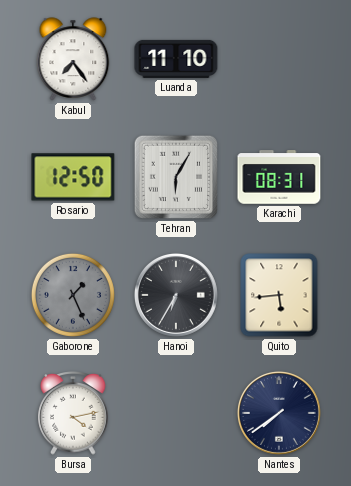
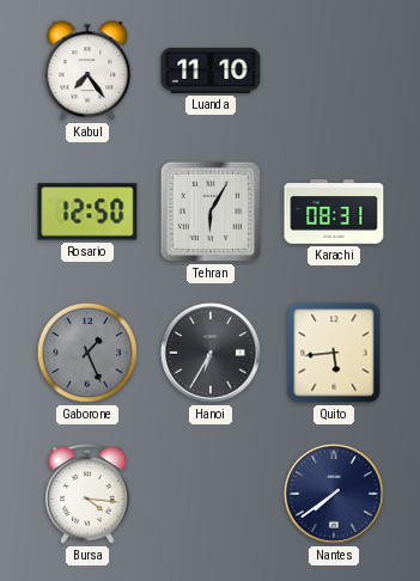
Bursa: 4:13 -> 4:16
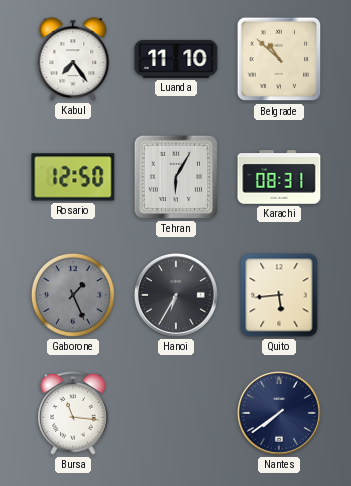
Belgrade: none -> 10:52
Bursa: 4:16 -> 11:16
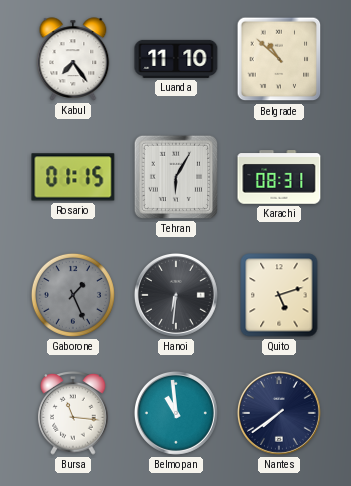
Rosario: 12:50 -> 01:15
Hanoi: 6:35 -> 6:31
Quito: 5:44 -> 5:12
Belmopan: none -> 10:59
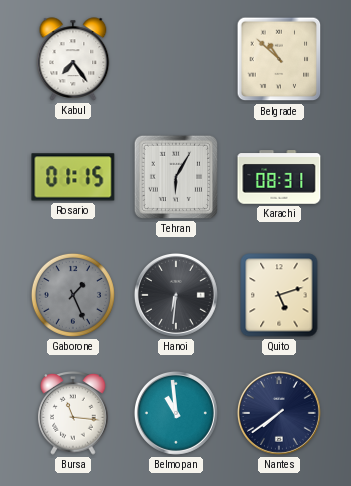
Luanda: 11:10 -> none
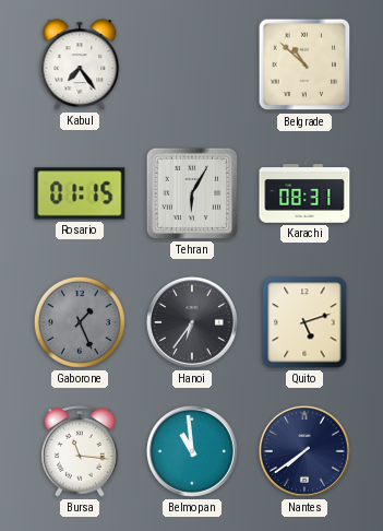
Hanoi: 6:31 -> 6:36
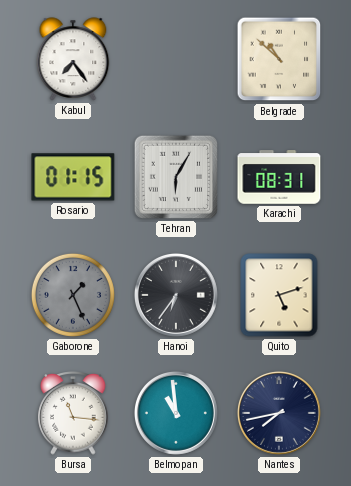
Nantes: 7:39 -> 7:43
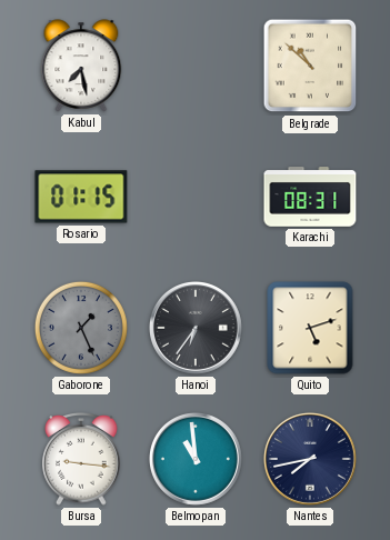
Kabul: 7:24 -> 7:28
Tehran: 6:05 -> none
Bursa: 11:16 -> 9:16
